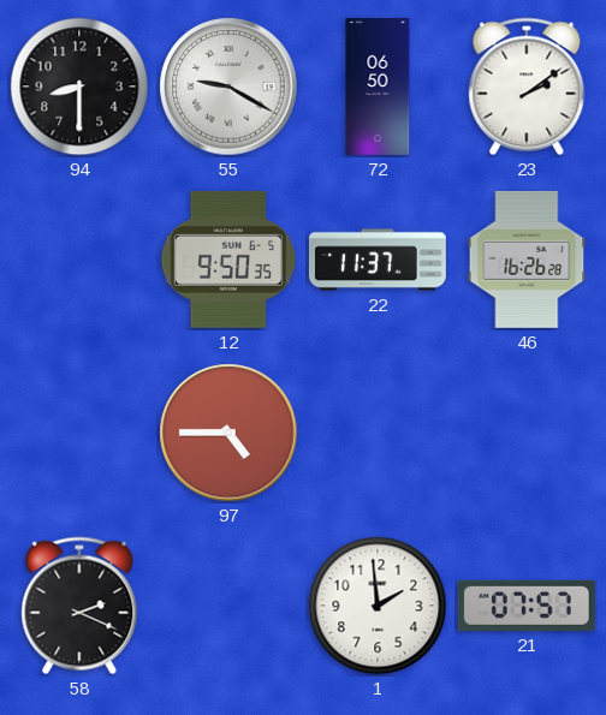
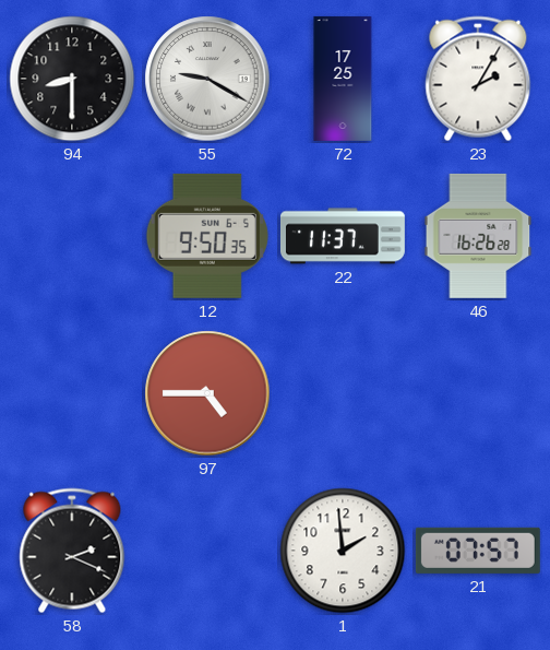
72: 06:50 -> 17:25
23: 2:09 -> 2:05
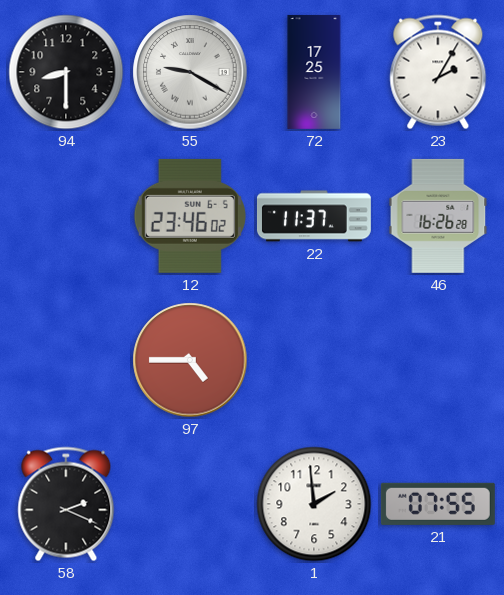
12: 9:50 -> 23:46
21: 07:57 -> 07:55
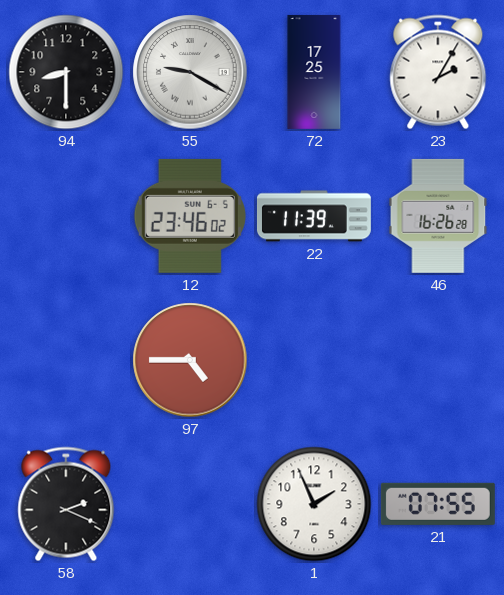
22: 11:37 -> 11:39
1: 1:59 -> 1:56
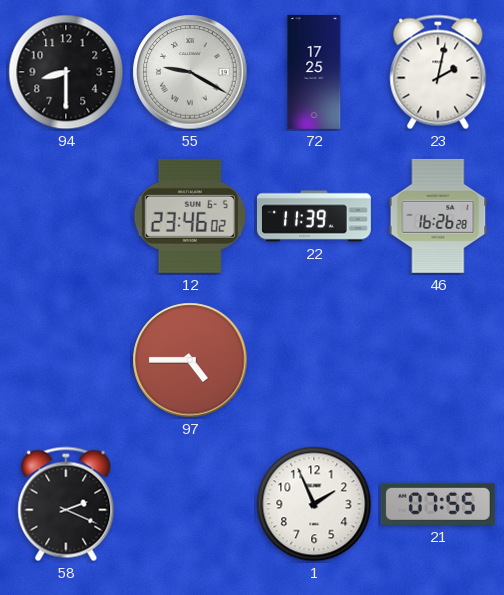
23: 2:05 -> 2:02
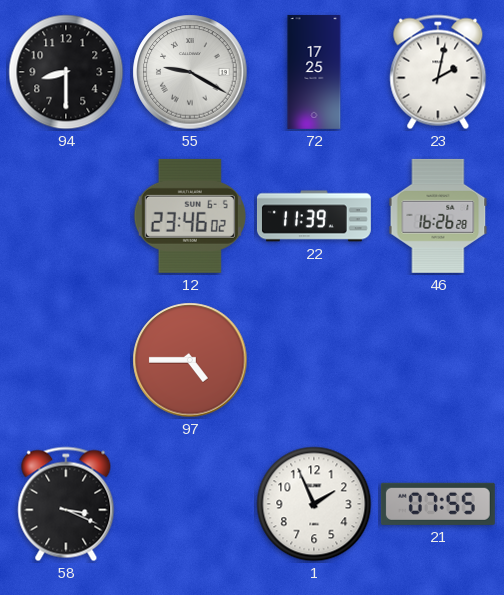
58: 2:19 -> 3:19
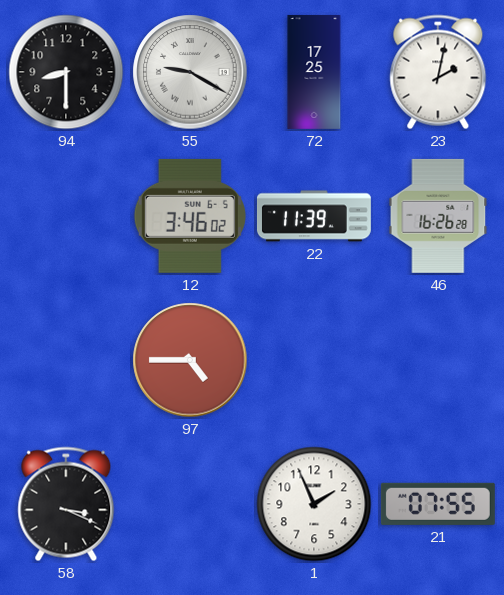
12: 23:46 -> 3:46
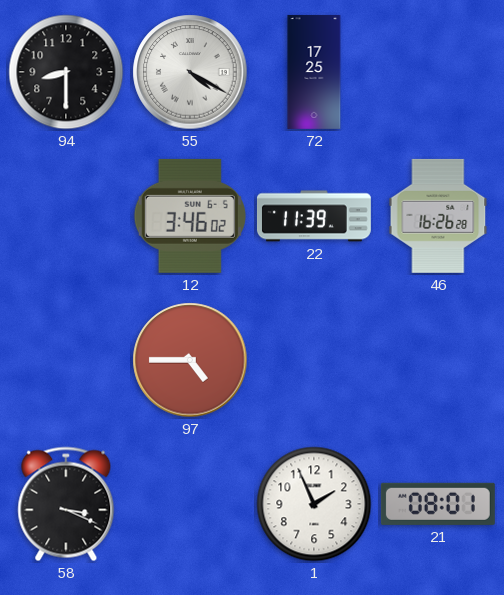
55: 9:20 -> 4:20
23: 2:02 -> none
21: 07:55 -> 08:01
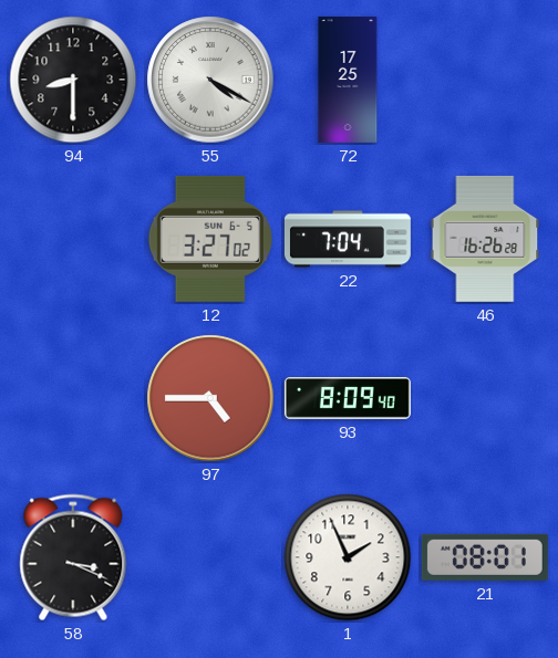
12: 3:46 -> 3:27
22: 11:39 -> 7:04
93: none -> 8:09
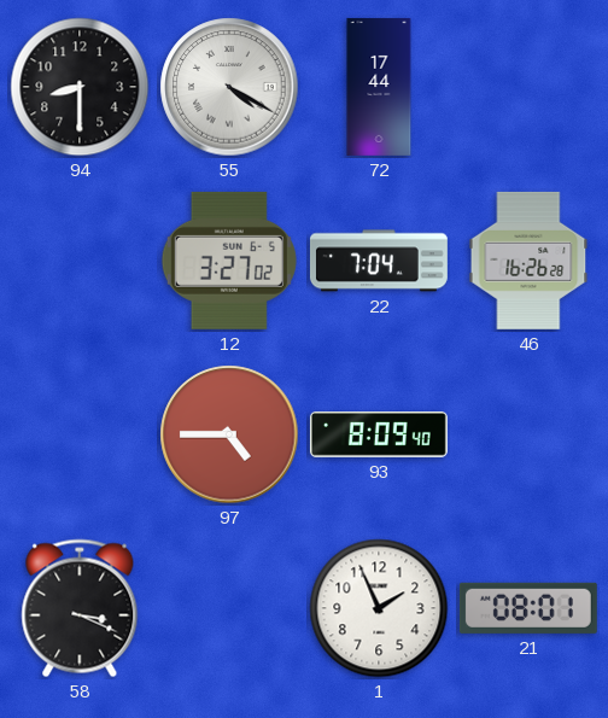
72: 17:25 -> 17:44
